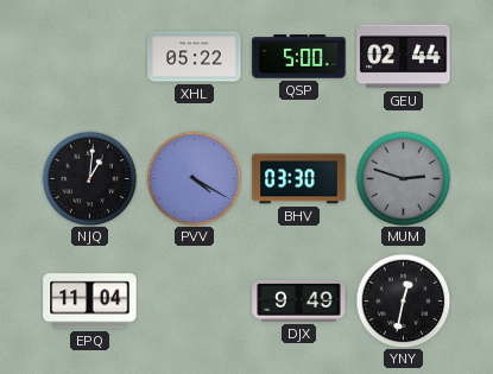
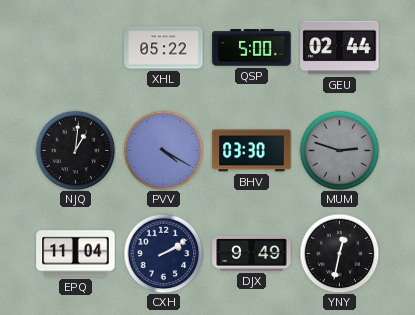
CXH: none -> 2:10
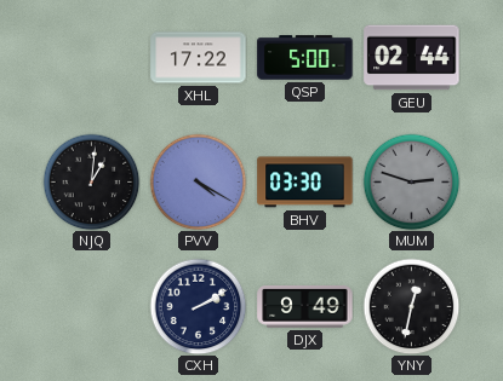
XHL: 05:22 -> 17:22
EPQ: 11:04 -> none
